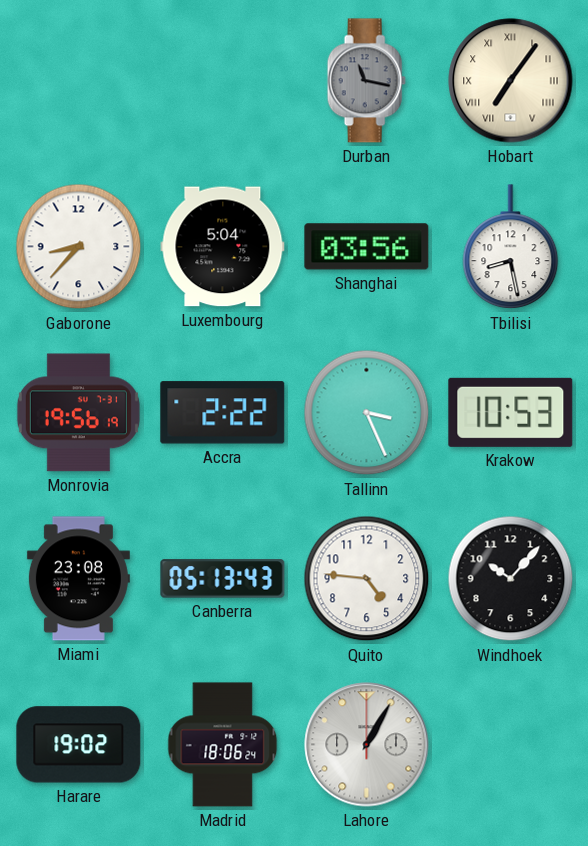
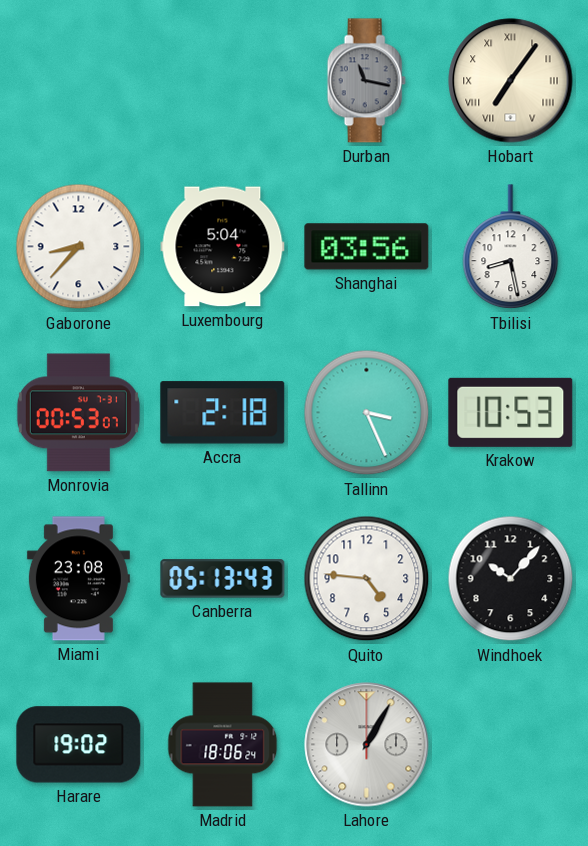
Monrovia: 19:56 -> 00:53
Accra: 2:22 -> 2:18
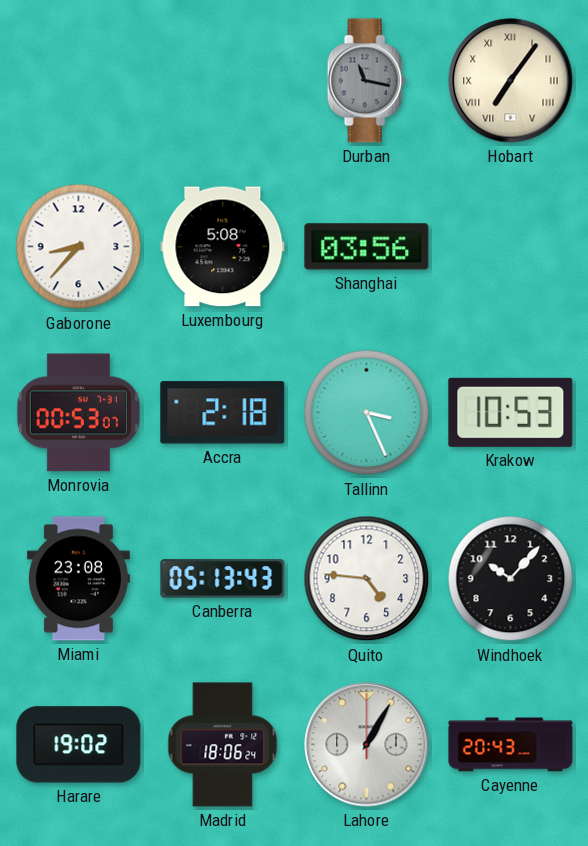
Luxembourg: 5:04 -> 5:08
Tbilisi: 8:28 -> none
Cayenne: none -> 20:43
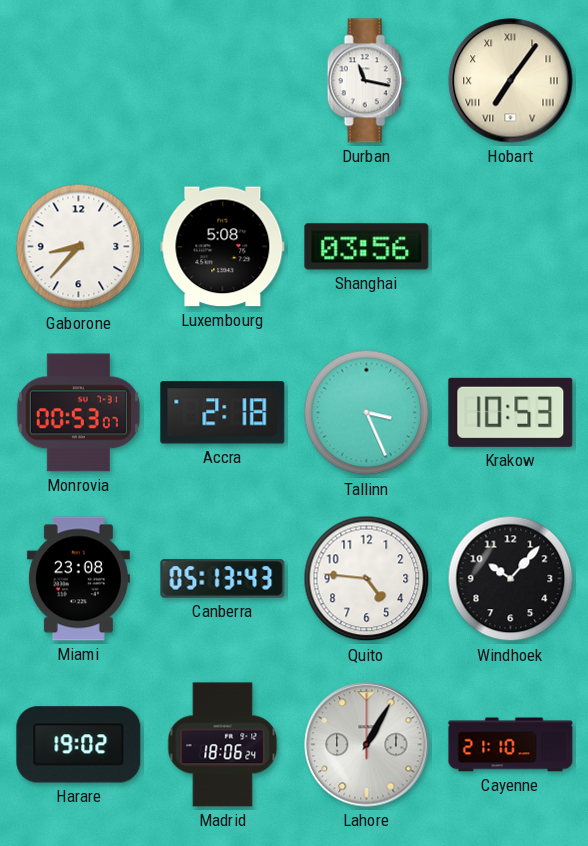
Durban dial: grey -> white
Cayenne: 20:43 -> 21:10
